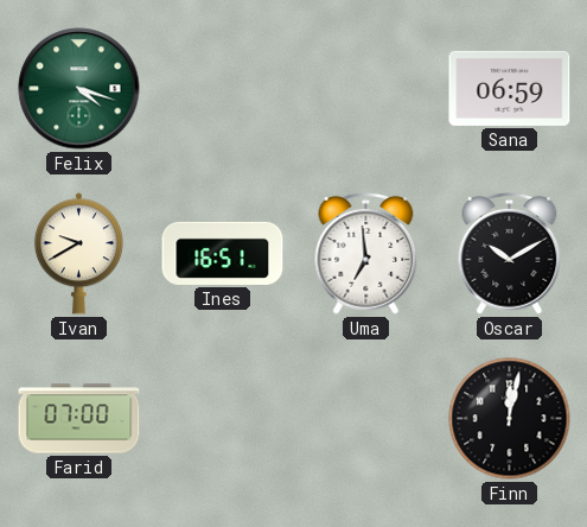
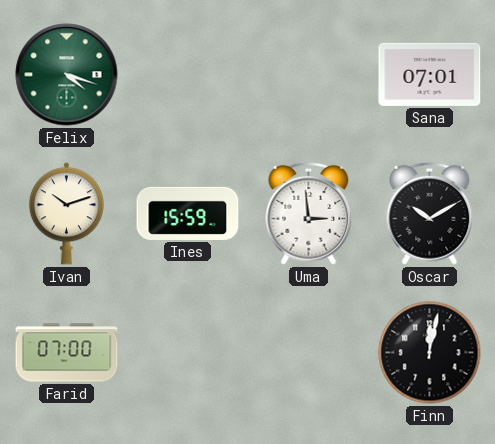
Sana: 06:59 -> 07:01
Ivan: 9:40 -> 10:12
Ines: 16:51 -> 15:59
Uma: 6:59 -> 2:59
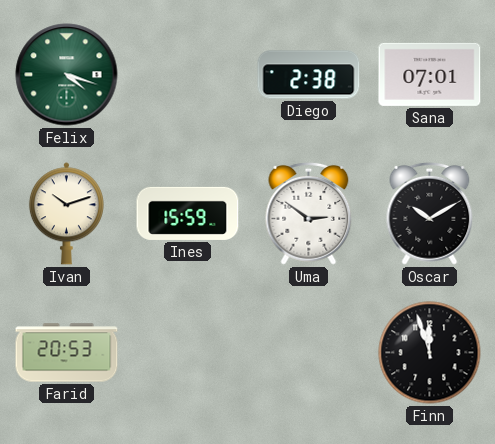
Diego: none -> 2:38
Uma: 2:59 -> 2:51
Farid: 07:00 -> 20:53
Finn: 12:02 -> 11:57
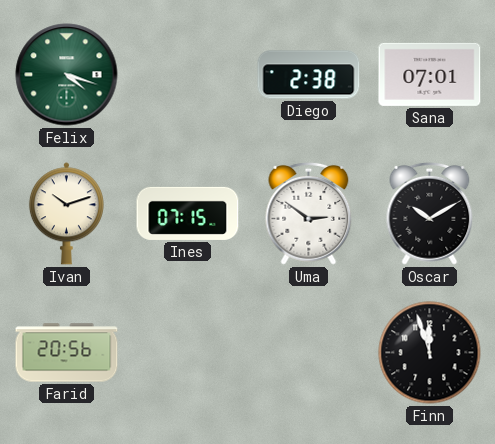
Ines: 15:59 -> 07:15
Farid: 20:53 -> 20:56
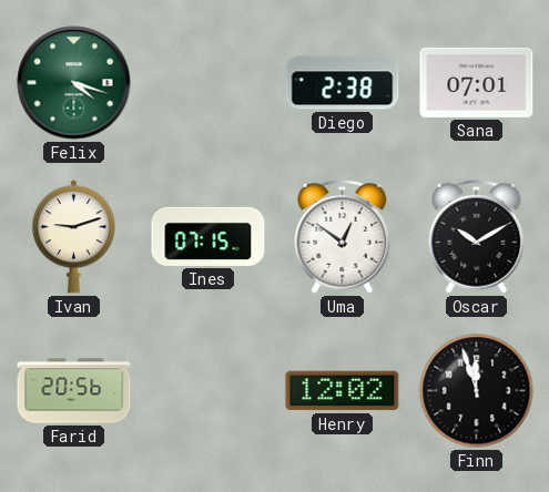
Ivan: 10:12 -> 9:12
Uma: 2:51 -> 12:51
Henry: none -> 12:02
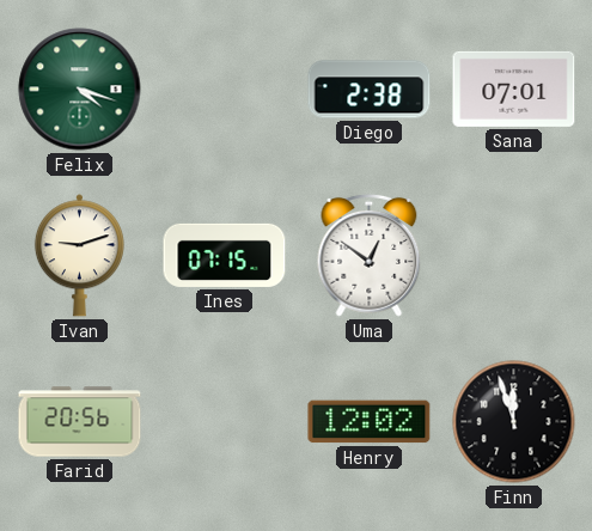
Oscar: 10:10 -> none
